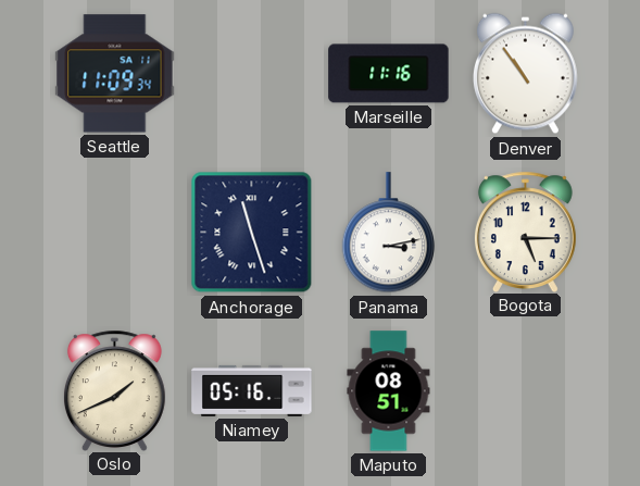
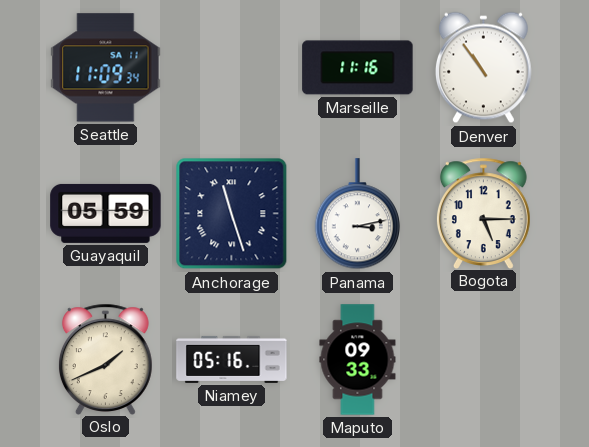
Guayaquil: none -> 05:59
Maputo: 08:51 -> 09:33
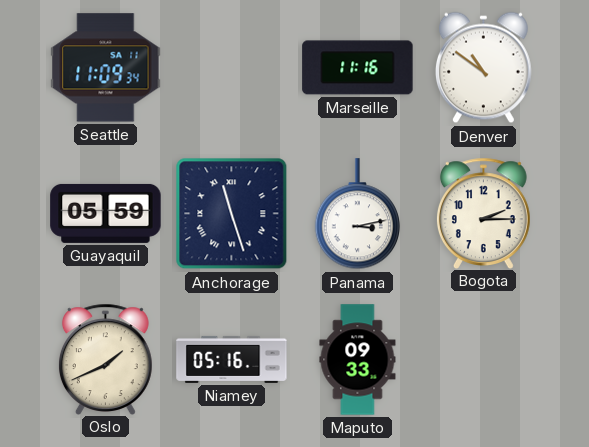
Denver: 10:54 -> 10:51
Bogota: 5:15 -> 2:15
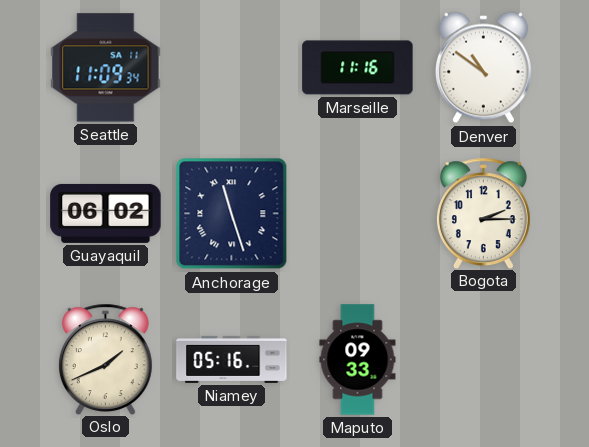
Guayaquil: 05:59 -> 06:02
Panama: 3:13 -> none
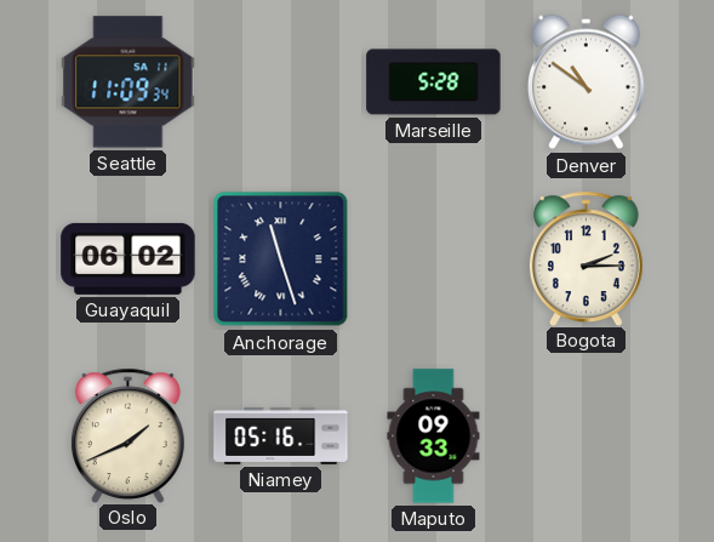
Marseille: 11:16 -> 5:28
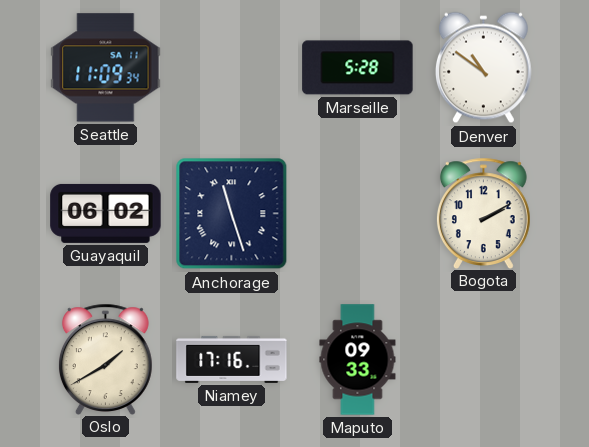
Bogota: 2:15 -> 2:10
Oslo: 1:41 -> 1:40
Niamey: 05:16 -> 17:16
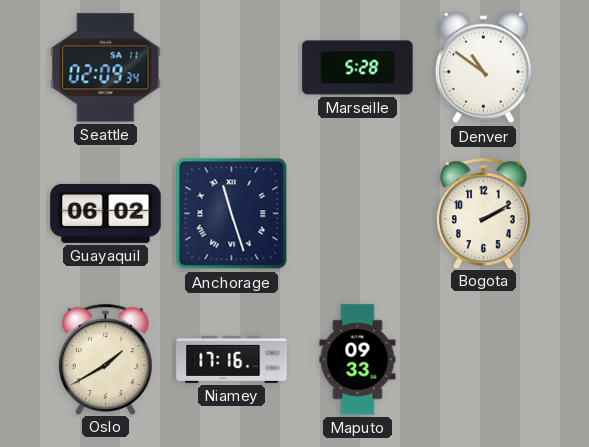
Seattle: 11:09 -> 02:09
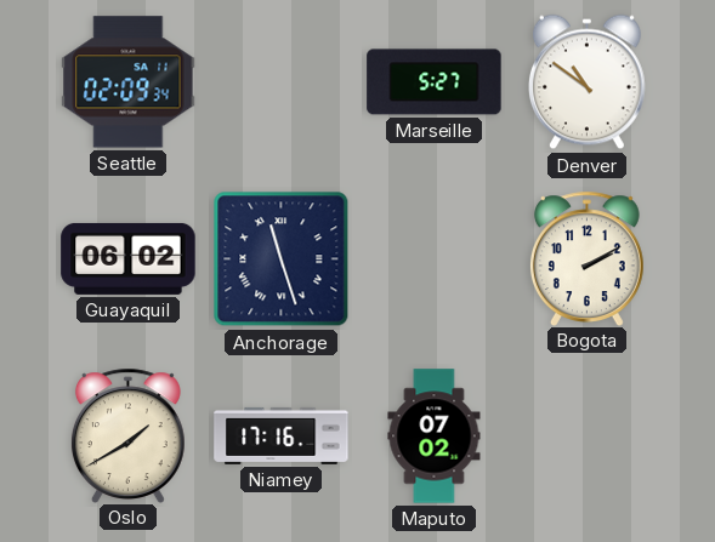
Marseille: 5:28 -> 5:27
Maputo: 09:33 -> 07:02
